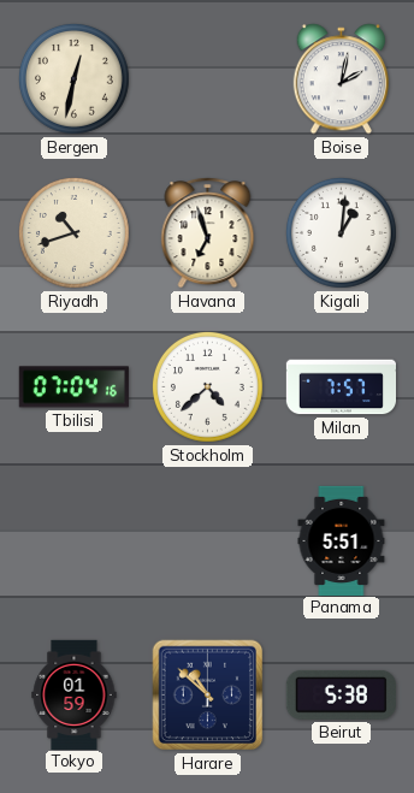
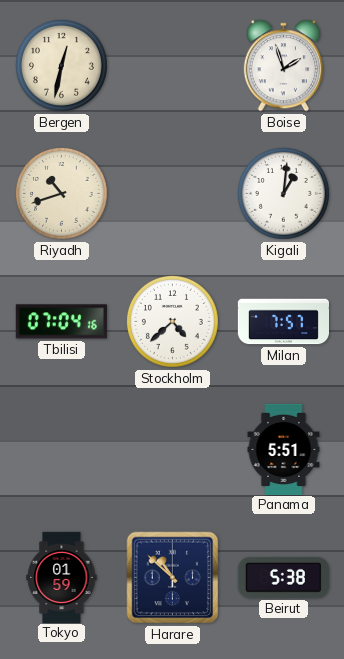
Boise: 2:02 -> 1:57
Havana: 6:57 -> none
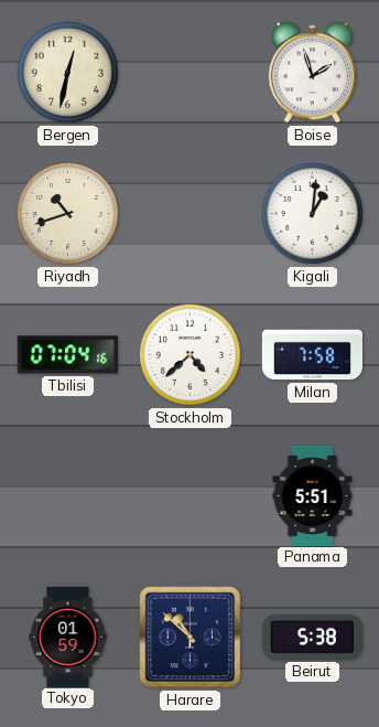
Milan: 7:57 -> 7:58
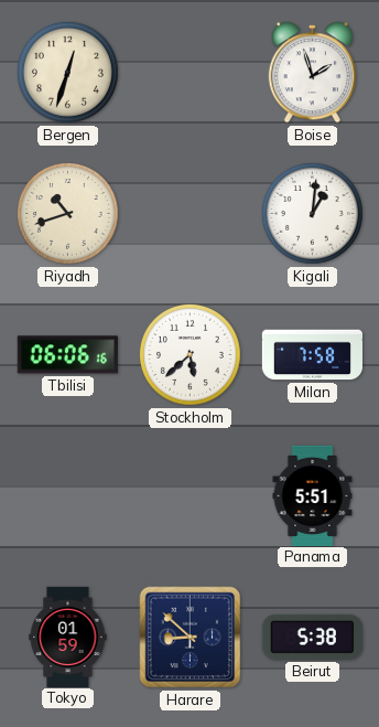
Bergen: 12:32 -> 12:33
Tbilisi: 07:04 -> 06:06
Stockholm: 4:38 -> 5:38
Harare: 10:52 -> 8:52
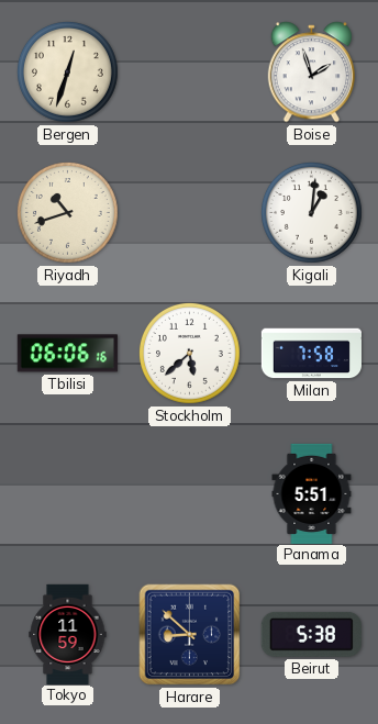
Tokyo: 01:59 -> 11:59
